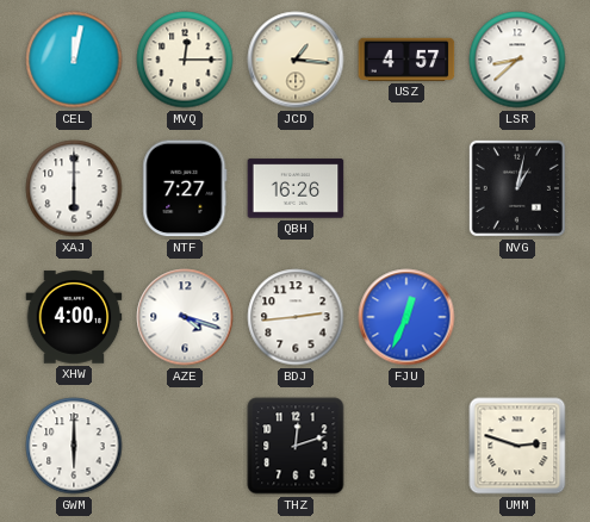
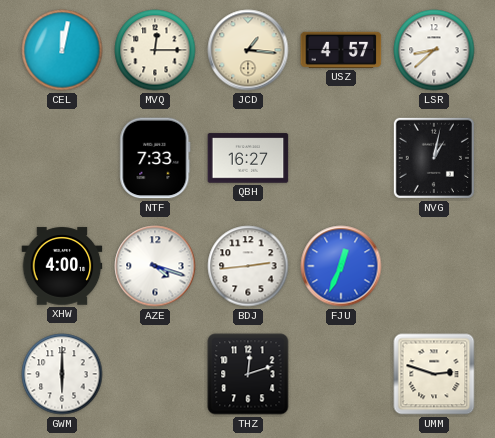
XAJ: 6:00 -> none
NTF: 7:27 -> 7:33
QBH: 16:26 -> 16:27
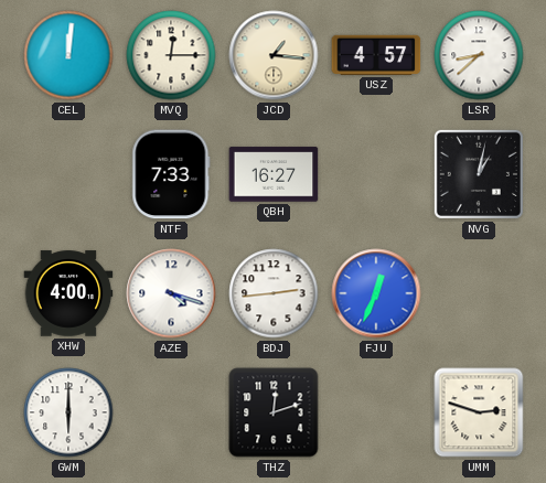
CEL: 12:02 -> 12:01
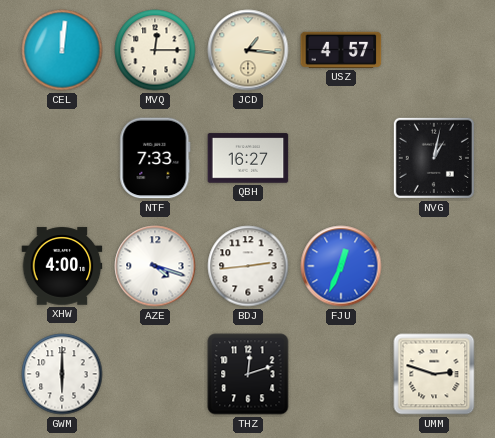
LSR: 8:38 -> none
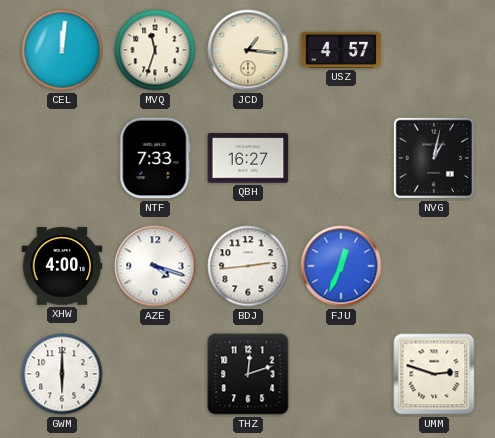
MVQ: 12:15 -> 11:33
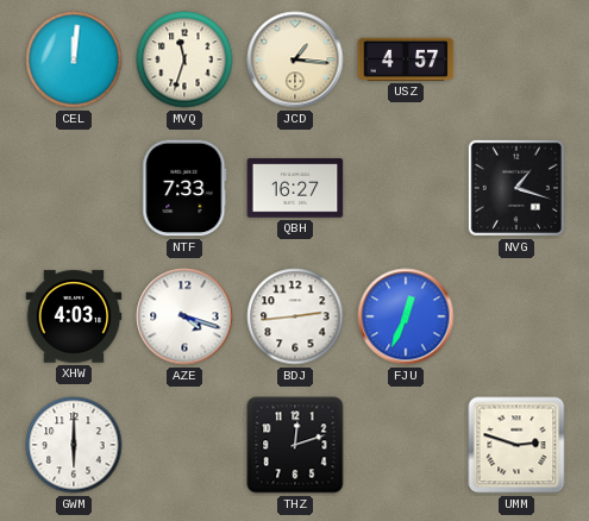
NVG: 1:02 -> 1:18
XHW: 4:00 -> 4:03
